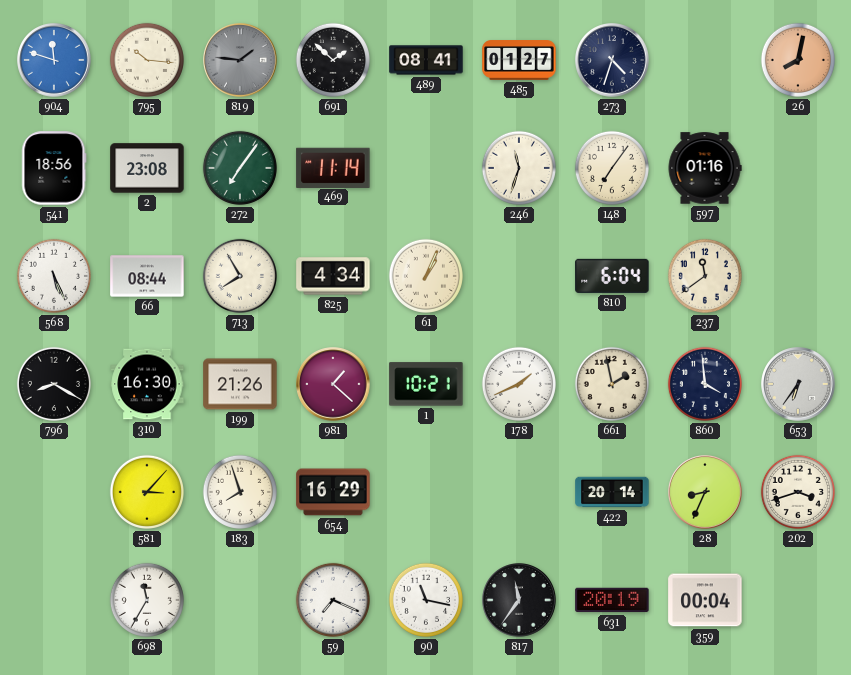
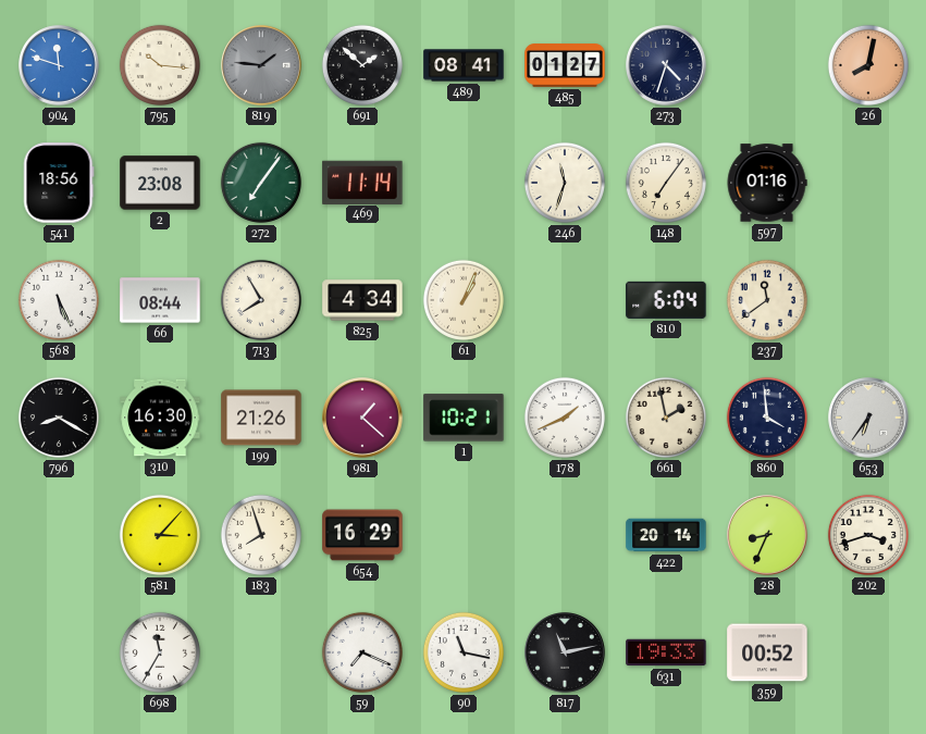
817: 11:36 -> 11:13
631: 20:19 -> 19:33
359: 00:04 -> 00:52
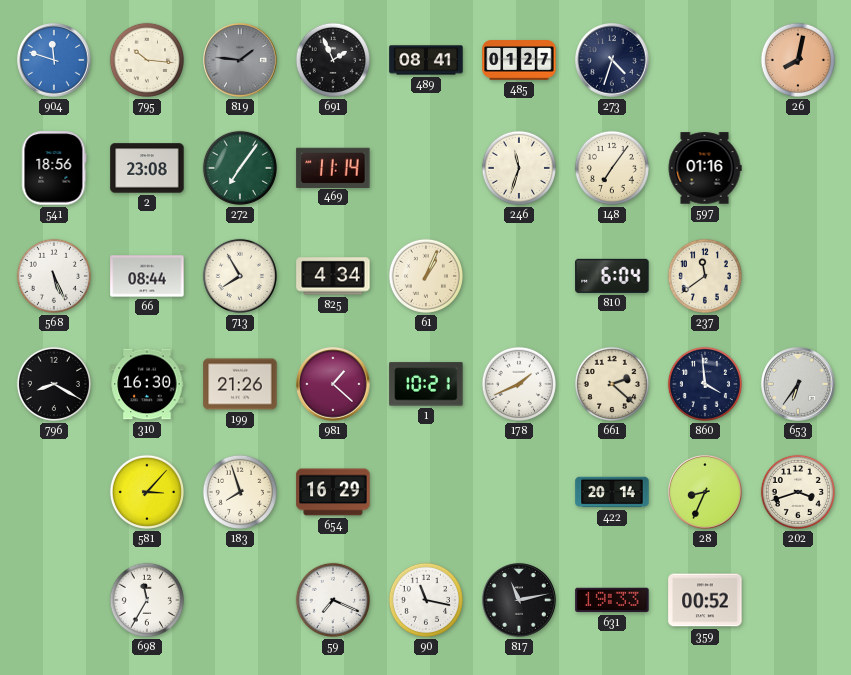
691: 1:52 -> 1:56
661: 1:58 -> 2:22
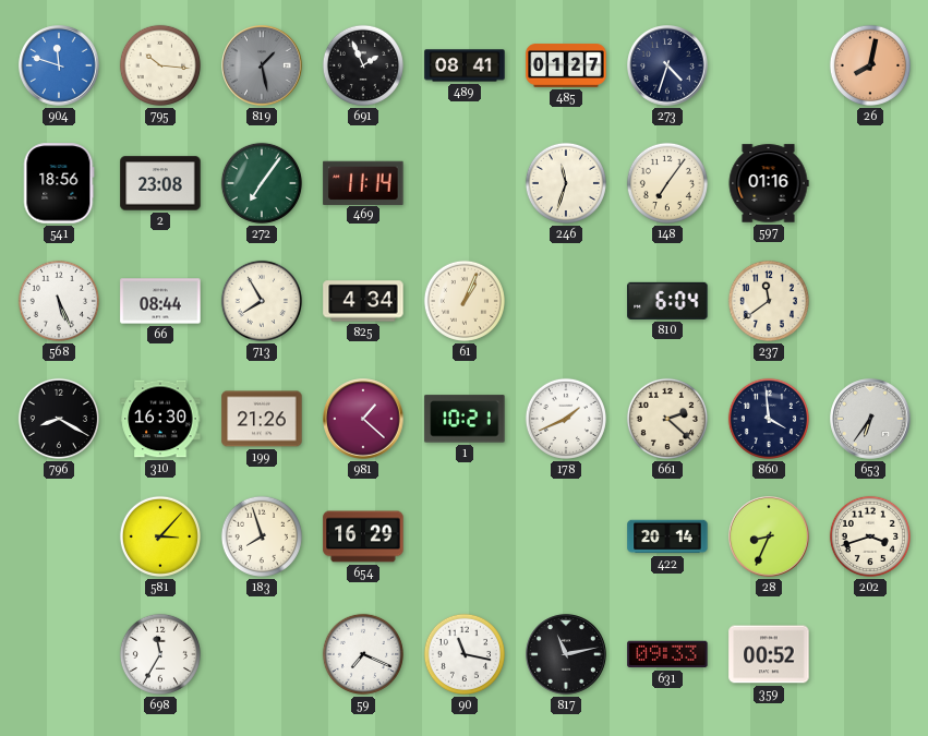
819: 1:46 -> 1:28
631: 19:33 -> 09:33
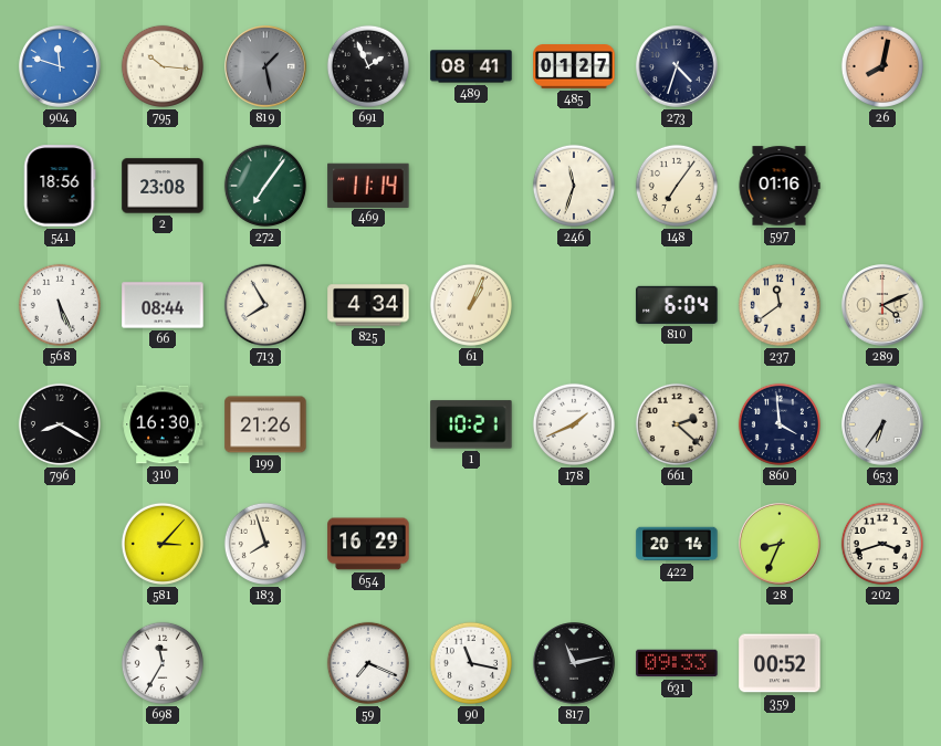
289: none -> 4:11
981: 1:22 -> none
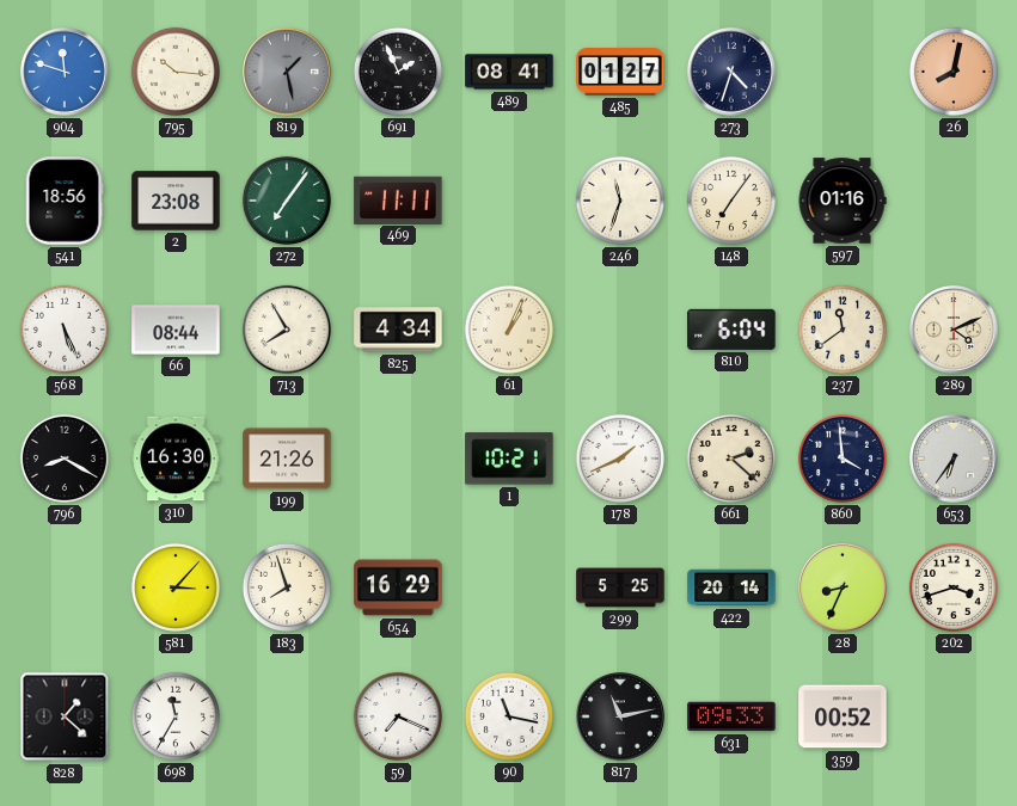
469: 11:14 -> 11:11
299: none -> 5:25
828: none -> 1:22
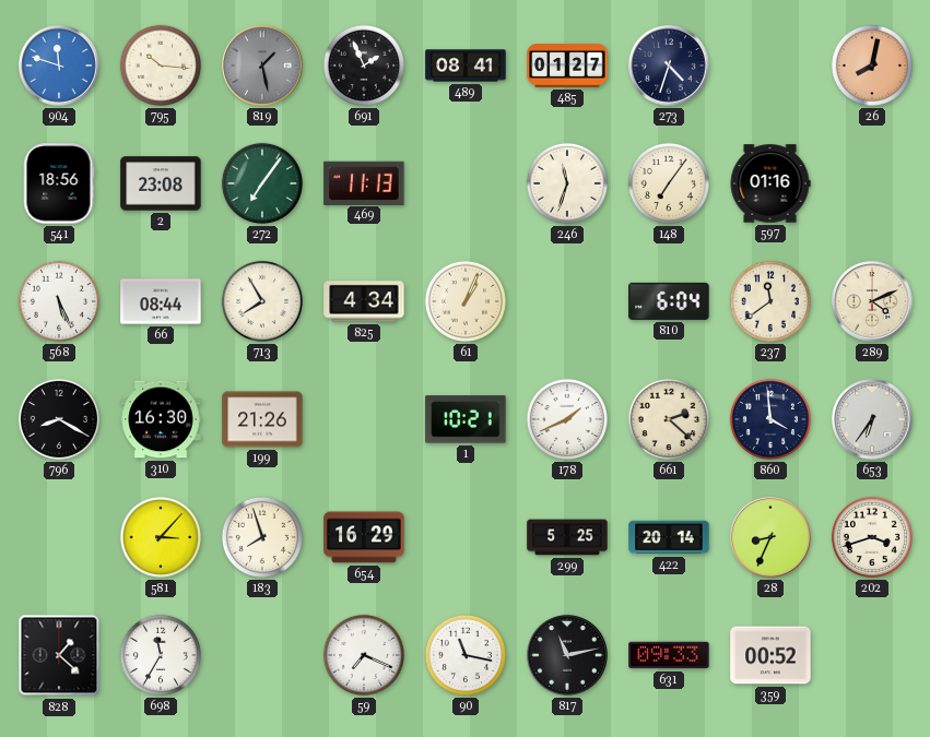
469: 11:11 -> 11:13
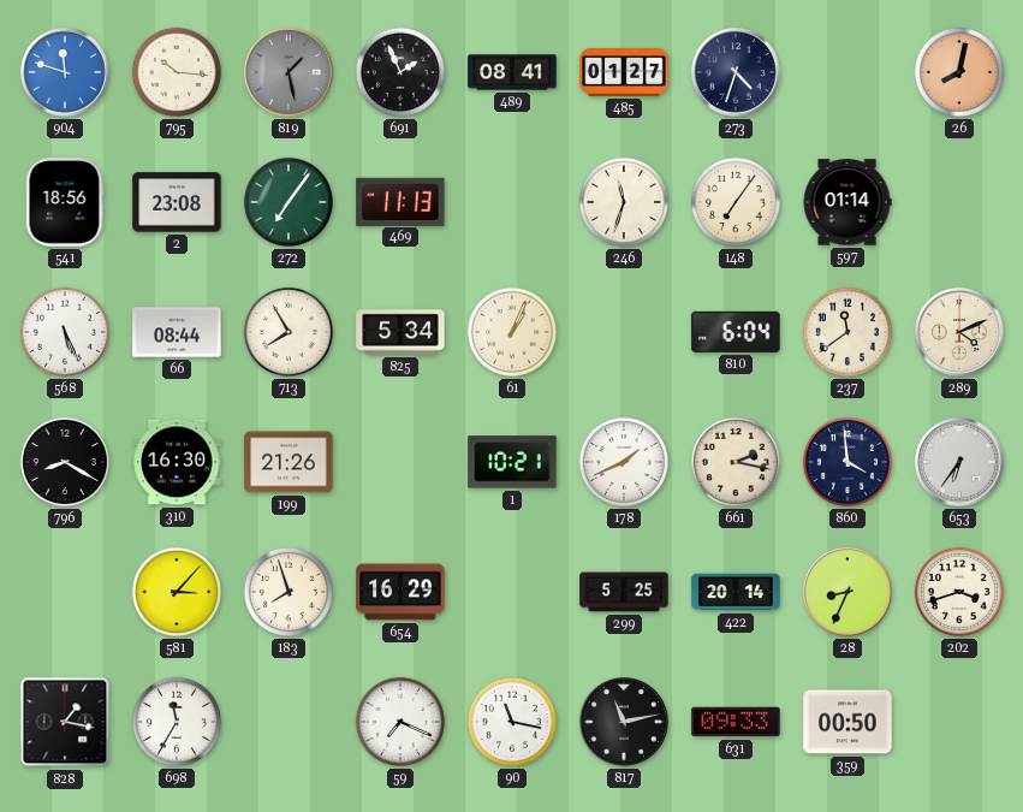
597: 01:16 -> 01:14
825: 4:34 -> 5:34
661: 2:22 -> 2:17
828: 1:22 -> 1:17
359: 00:52 -> 00:50
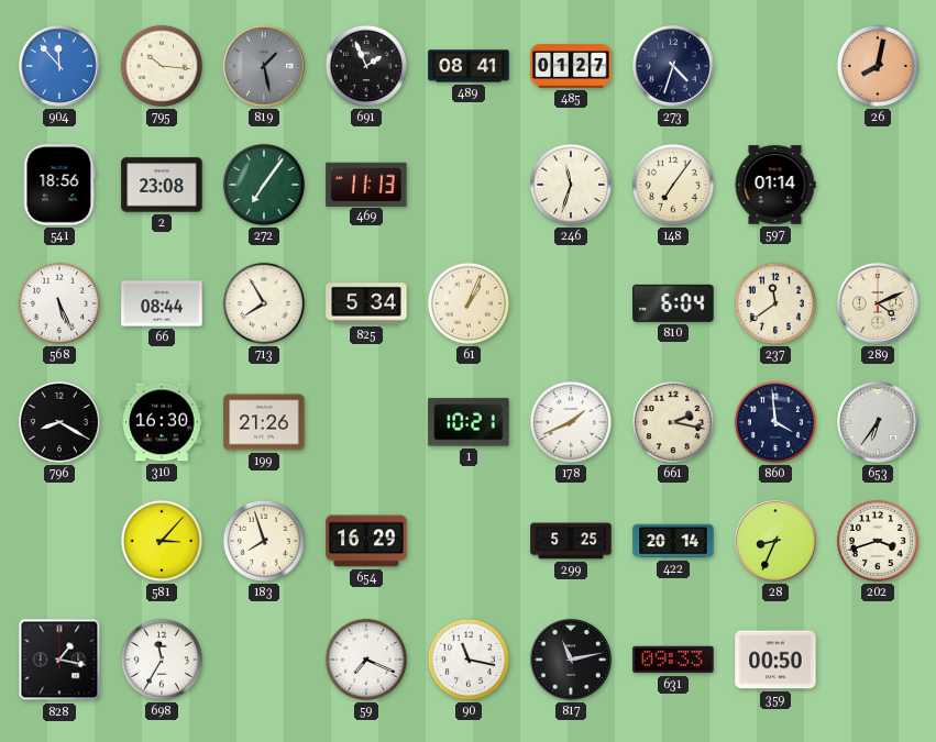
904: 11:48 -> 11:53
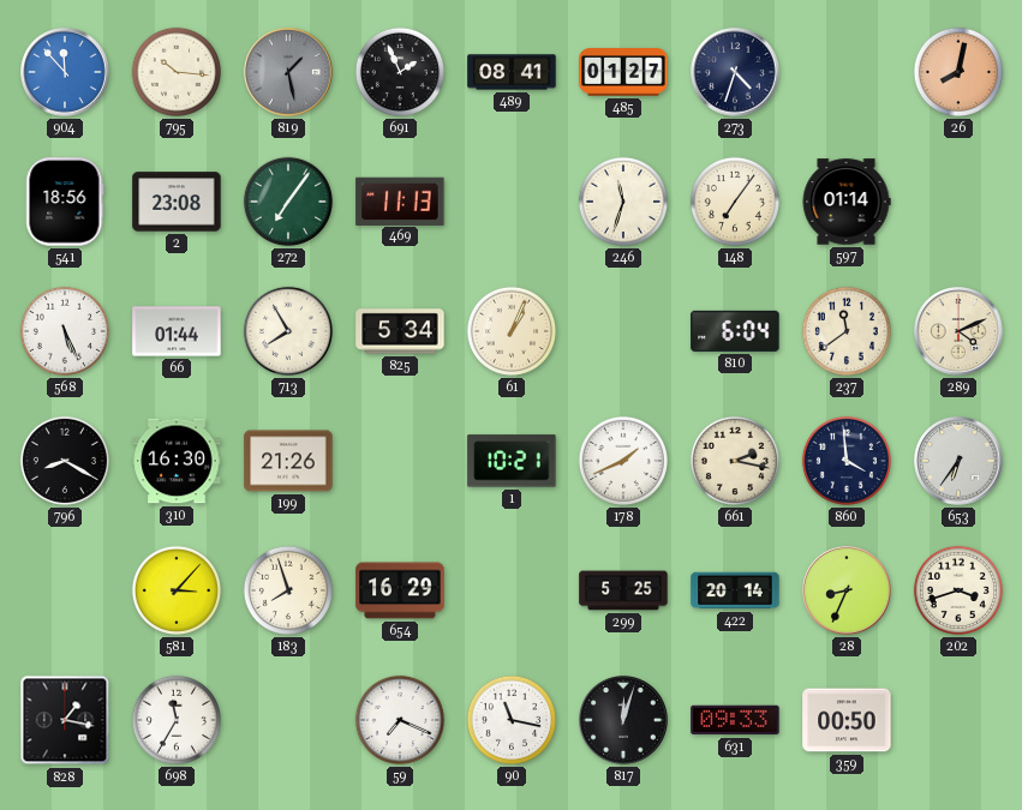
66: 08:44 -> 01:44
817: 11:13 -> 12:03
